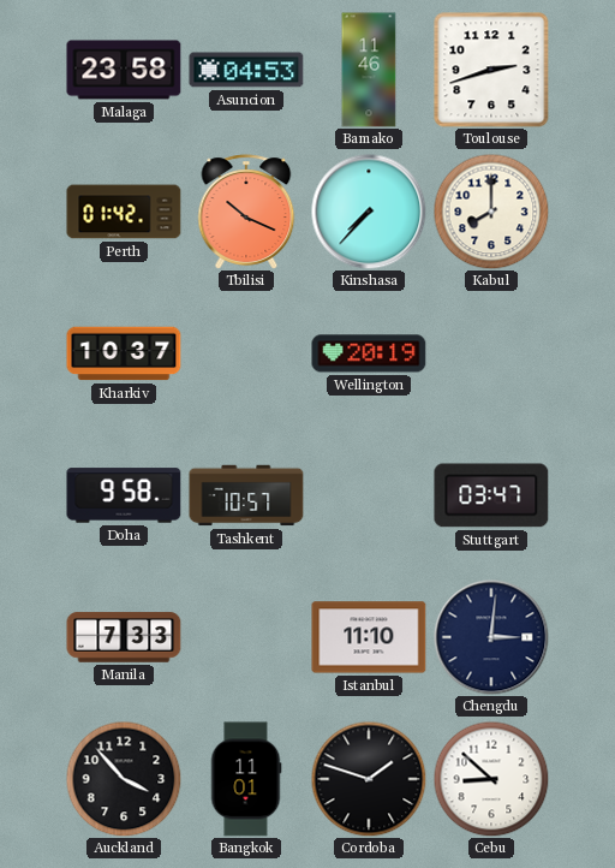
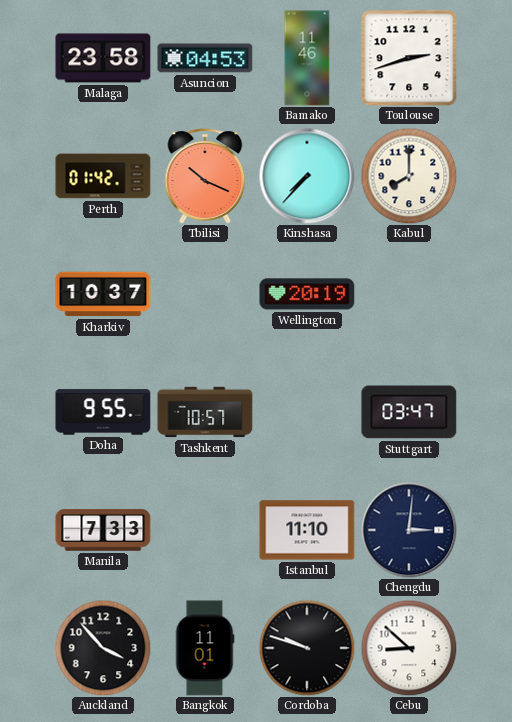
Doha: 9:58 -> 9:55
Cordoba: 1:48 -> 9:48
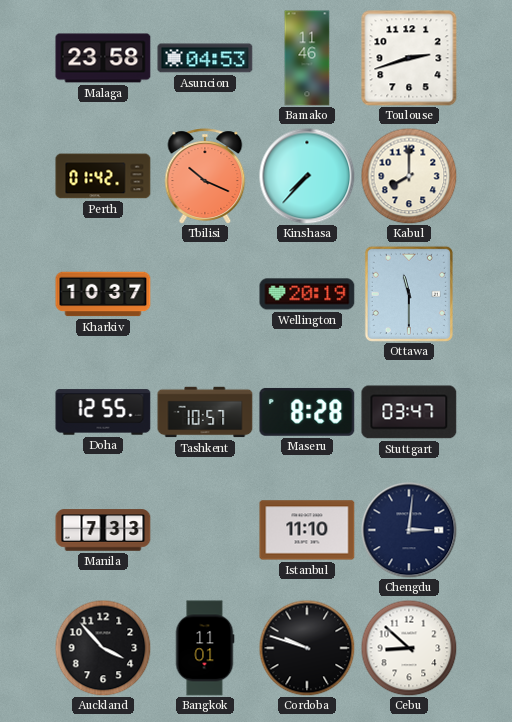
Ottawa: none -> 11:30
Doha: 9:55 -> 12:55
Maseru: none -> 8:28
